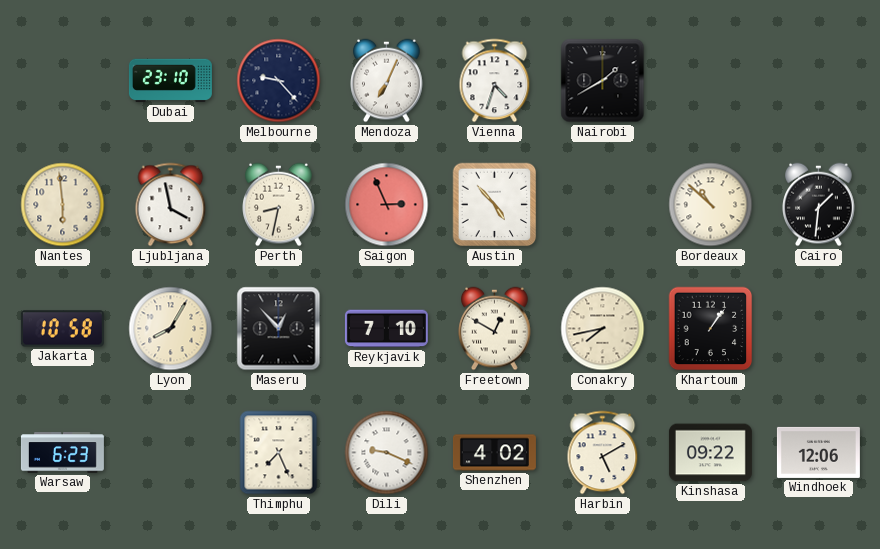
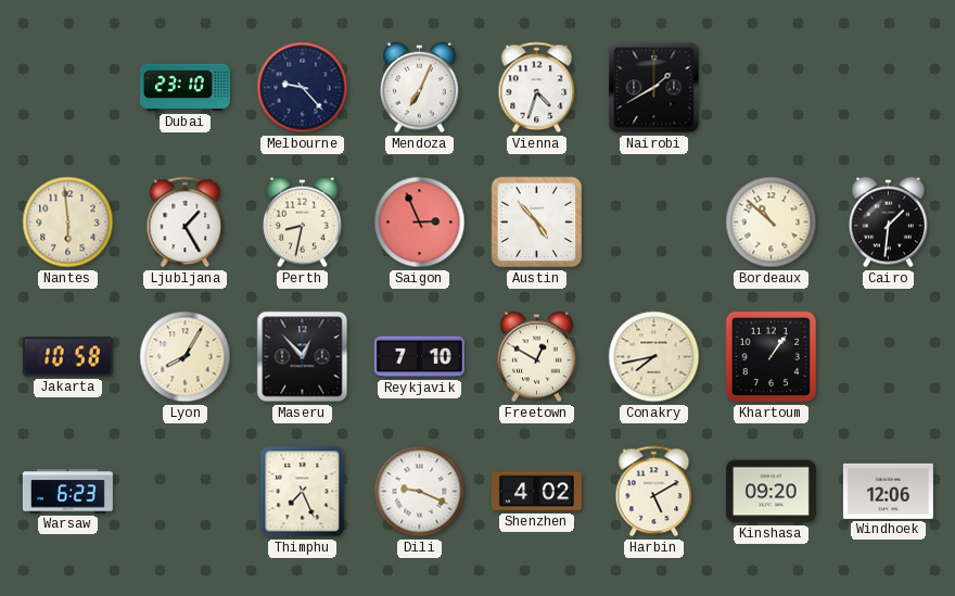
Ljubljana: 3:58 -> 1:25
Kinshasa: 09:22 -> 09:20
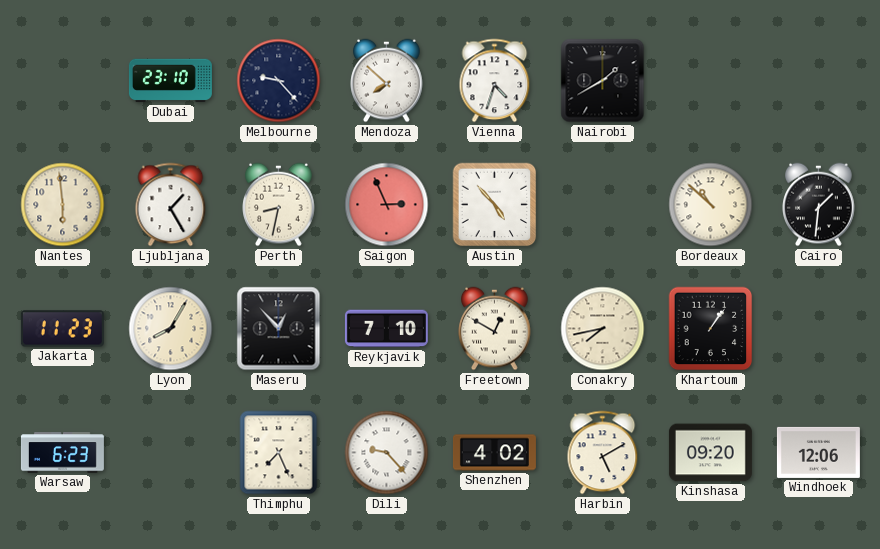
Mendoza: 7:04 -> 7:52
Jakarta: 10:58 -> 11:23
Dili: 9:19 -> 9:23
